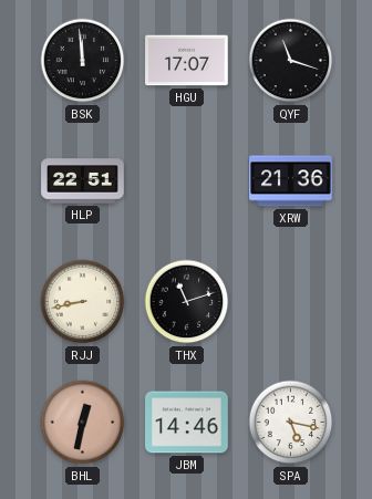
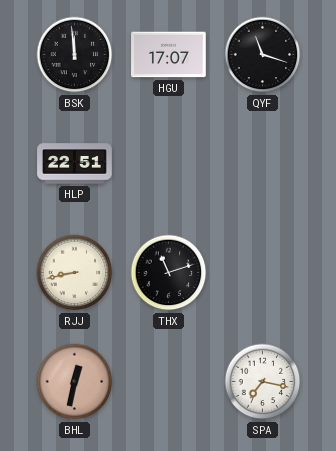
XRW: 21:36 -> none
JBM: 14:46 -> none
SPA: 5:17 -> 7:17
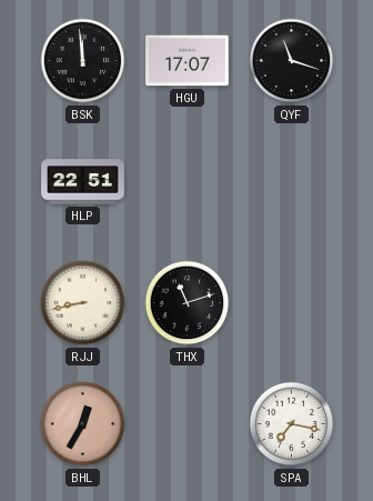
BHL: 12:32 -> 12:35
